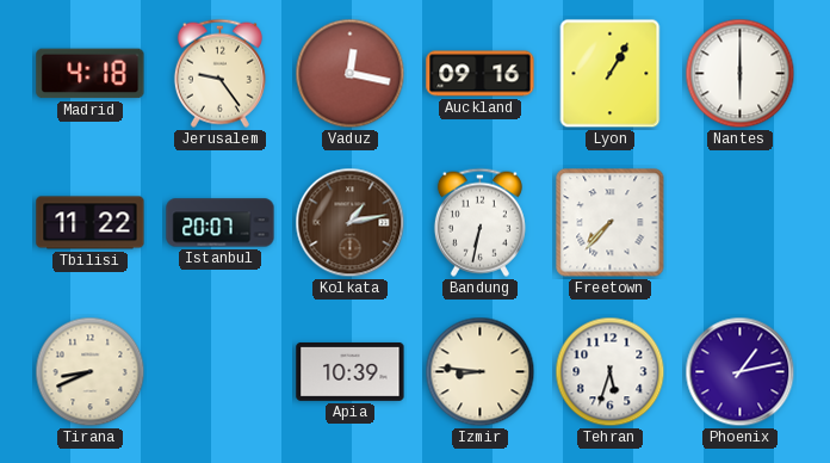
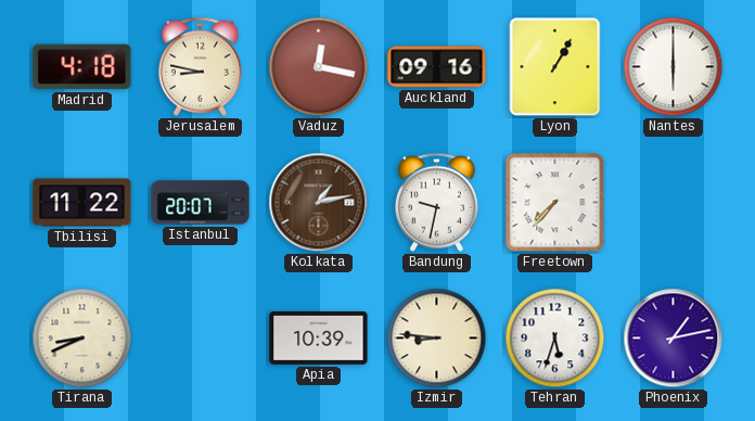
Jerusalem: 9:24 -> 8:47
Bandung: 6:32 -> 9:32
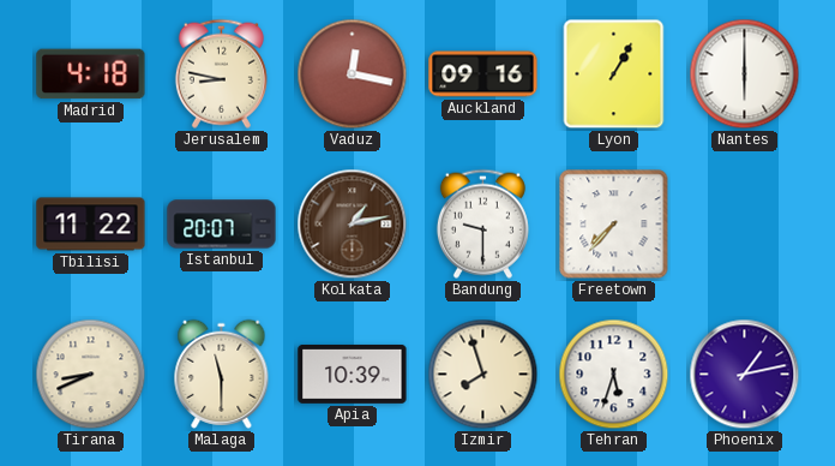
Bandung: 9:32 -> 9:30
Malaga: none -> 11:30
Izmir: 8:46 -> 7:57
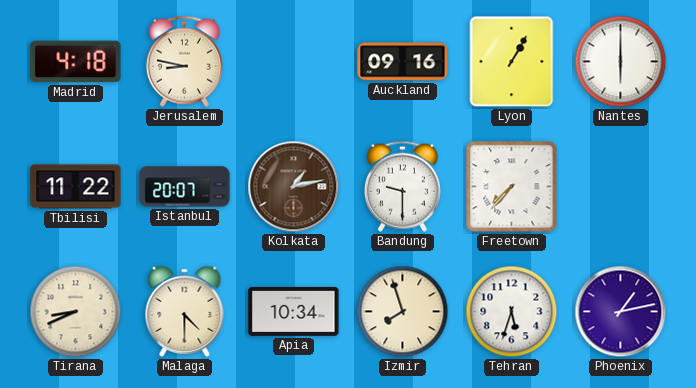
Vaduz: 12:17 -> none
Malaga: 11:30 -> 4:30
Apia: 10:39 -> 10:34
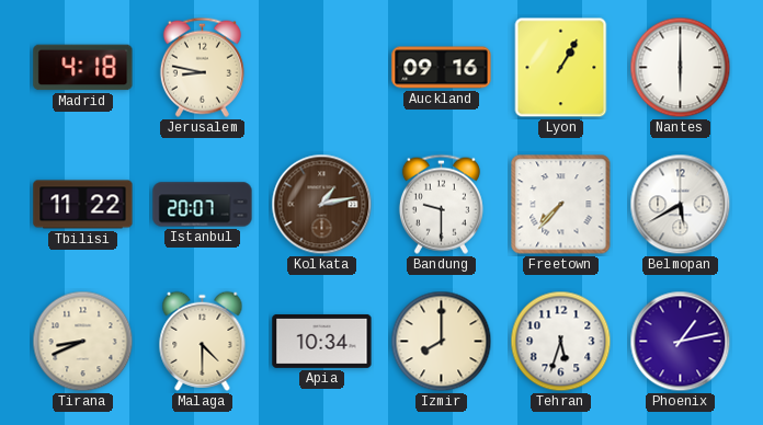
Belmopan: none -> 5:40
Izmir: 7:57 -> 8:00
